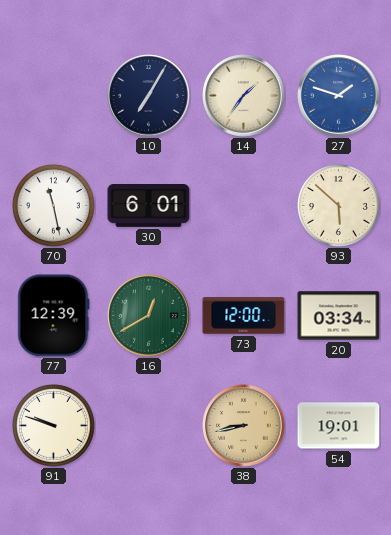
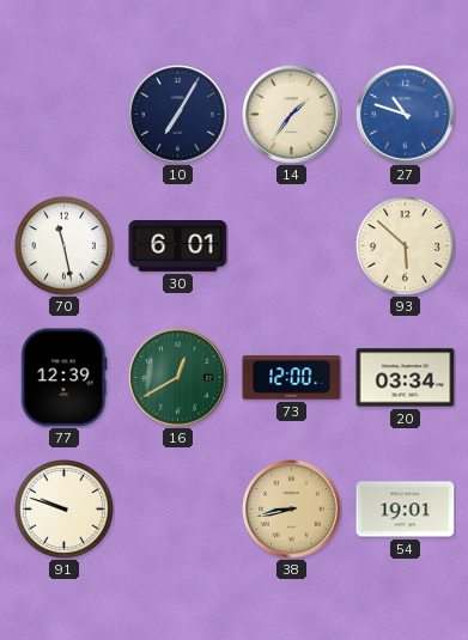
27: 1:48 -> 10:48
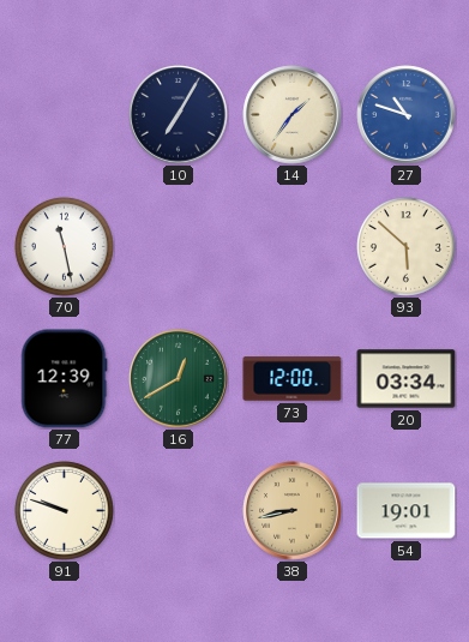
30: 6:01 -> none
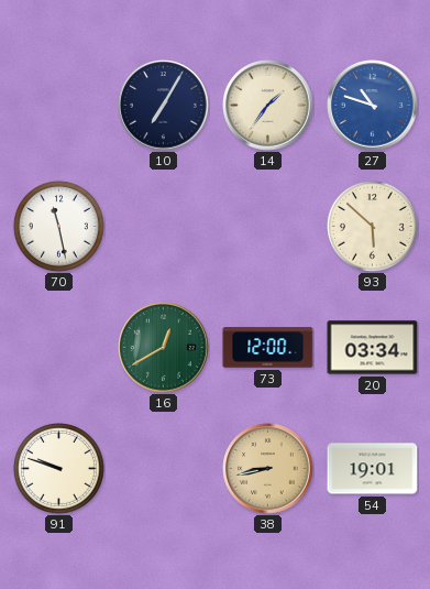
77: 12:39 -> none
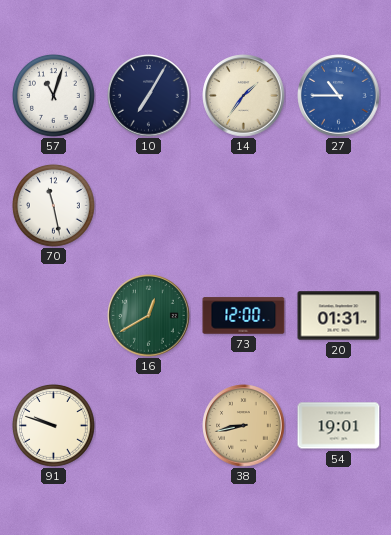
57: none -> 11:03
27: 10:48 -> 10:45
93: 5:52 -> none
20: 03:34 -> 01:31
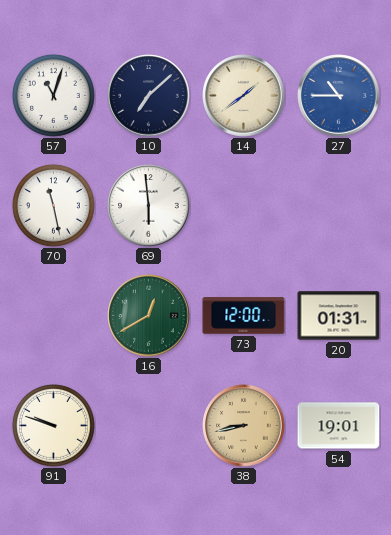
10: 7:05 -> 7:08
14: 1:36 -> 1:39
69: none -> 5:59
